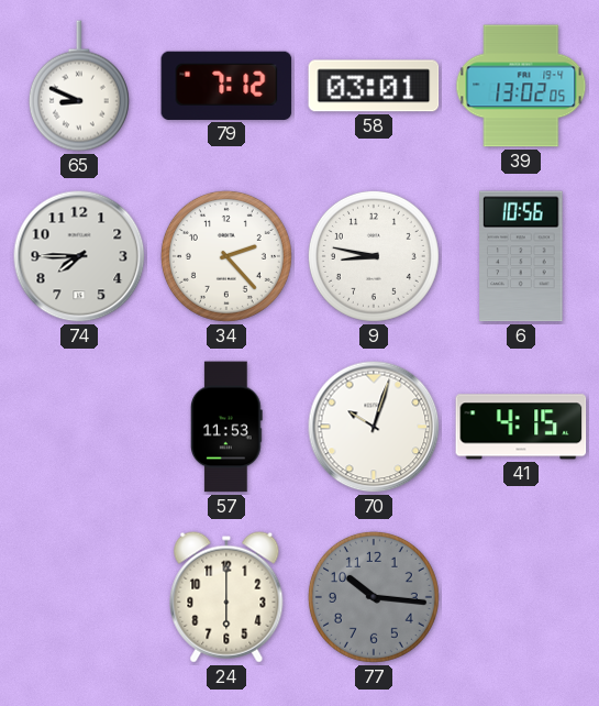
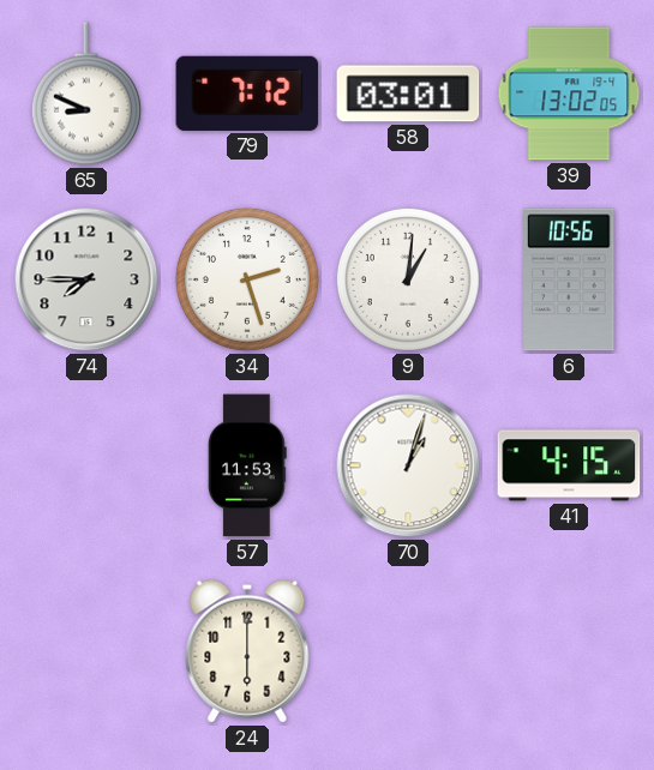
34: 2:23 -> 2:27
9: 8:47 -> 1:01
70: 10:03 -> 1:03
77: 10:16 -> none
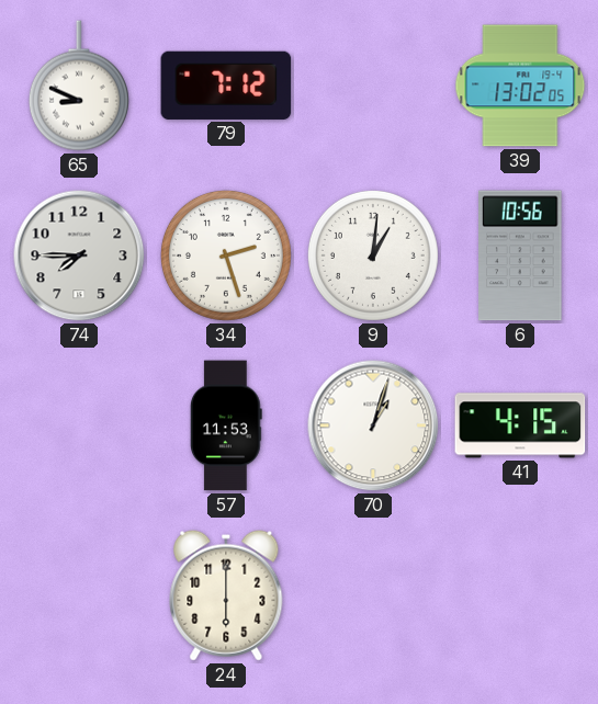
58: 03:01 -> none
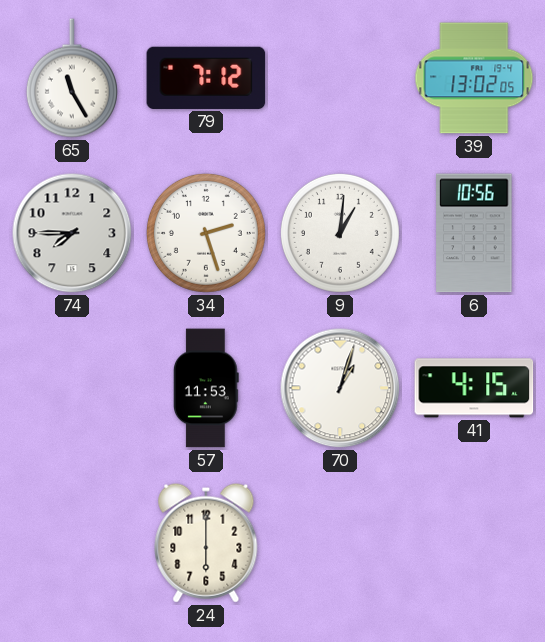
65: 8:49 -> 11:25
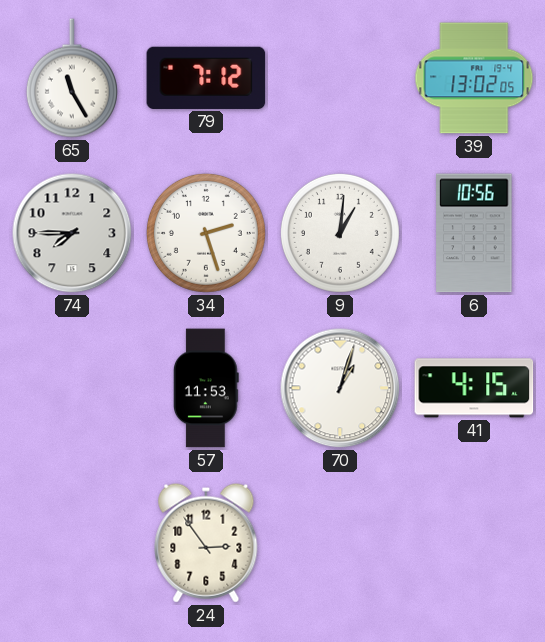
24: 6:00 -> 2:54
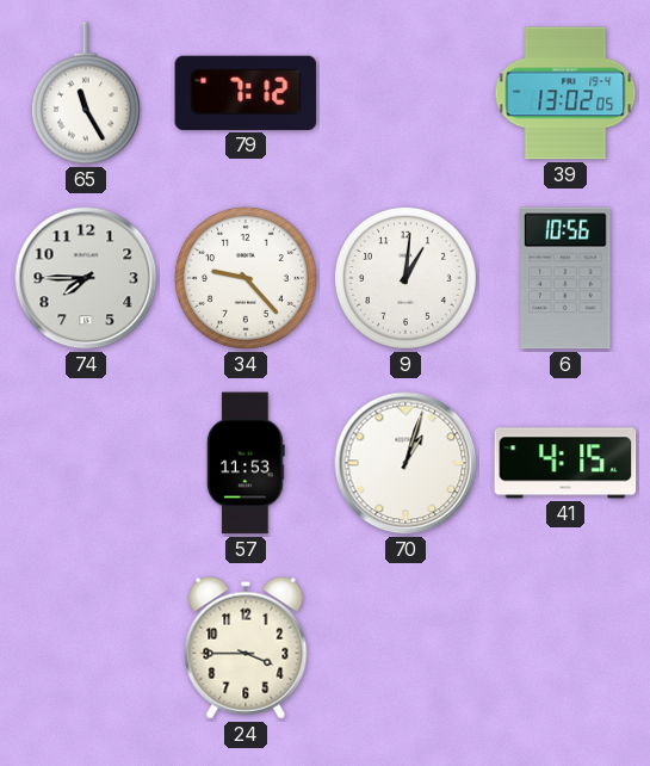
34: 2:27 -> 9:23
24: 2:54 -> 3:45
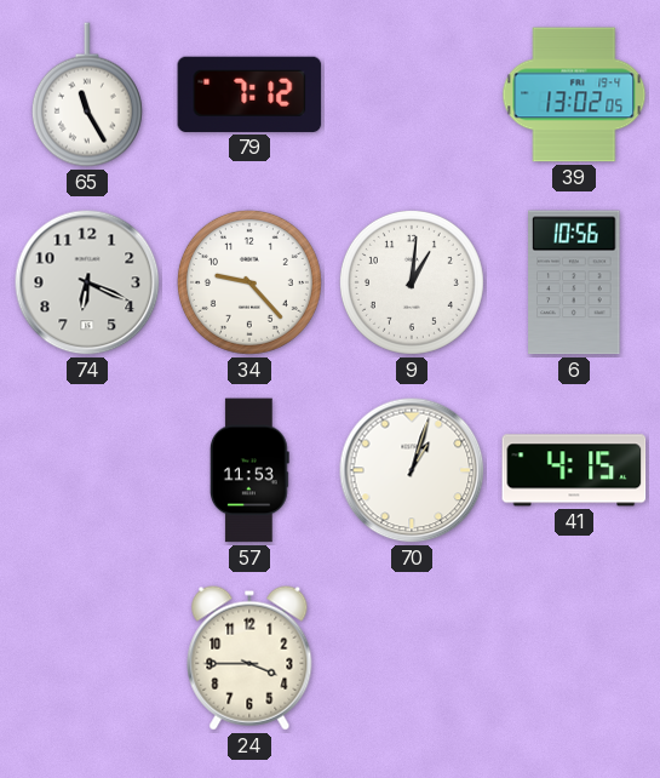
74: 7:45 -> 6:19
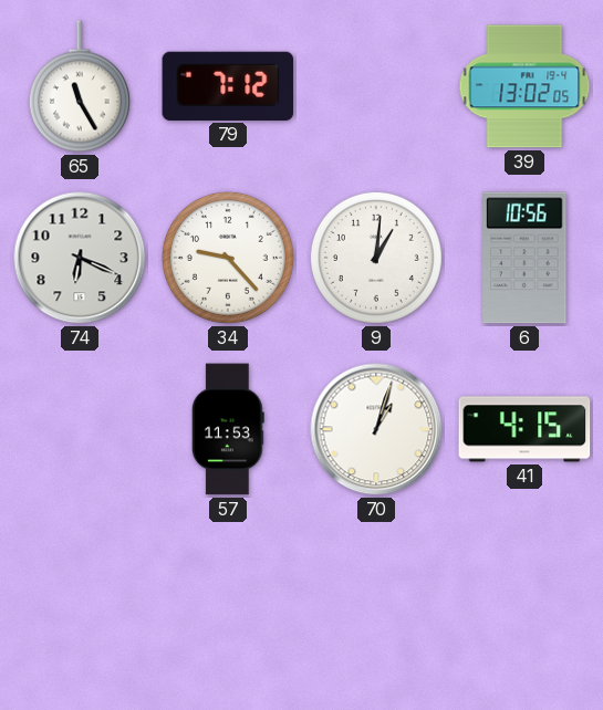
24: 3:45 -> none
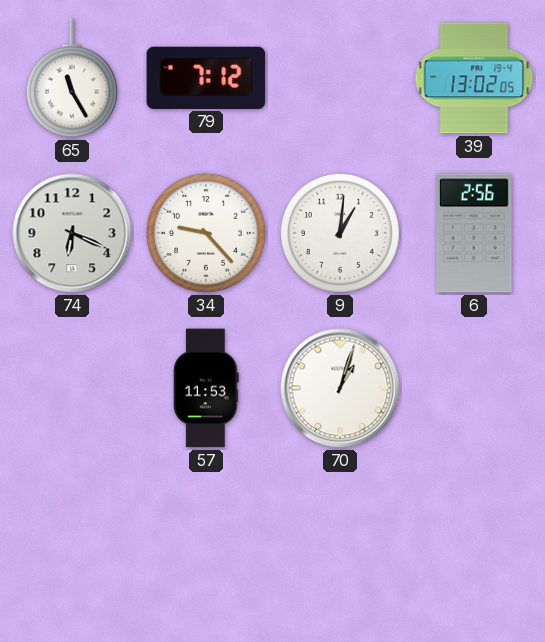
6: 10:56 -> 2:56
41: 4:15 -> none
